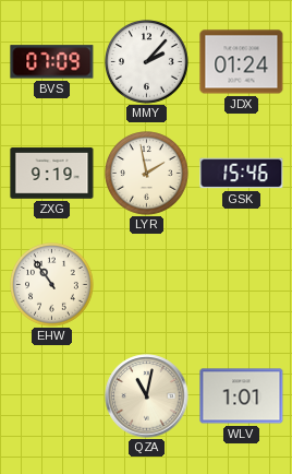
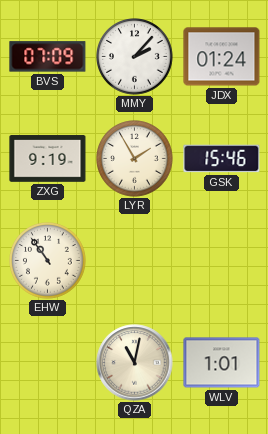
LYR: 1:58 -> 1:55
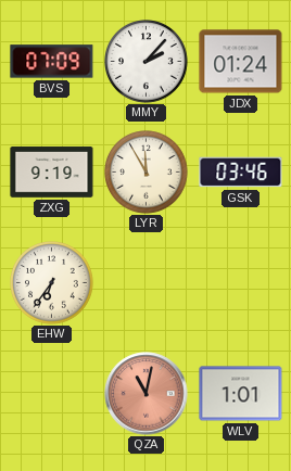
LYR: 1:55 -> 11:55
GSK: 15:46 -> 03:46
EHW: 10:54 -> 6:36
QZA dial: cream -> salmon
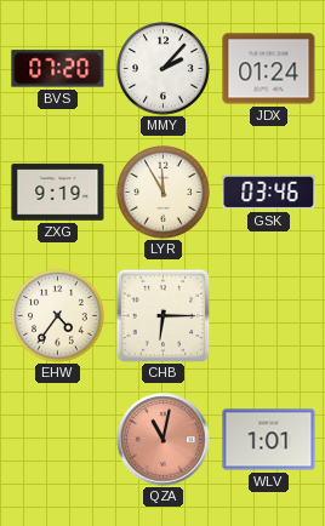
BVS: 07:09 -> 07:20
EHW: 6:36 -> 4:36
CHB: none -> 6:15
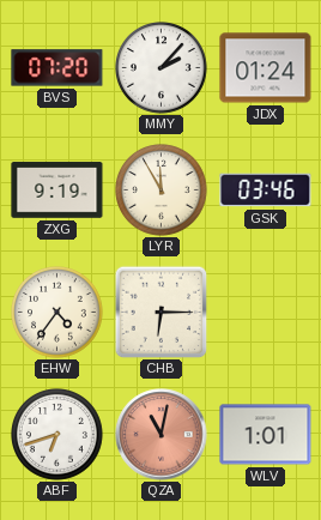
ABF: none -> 6:42
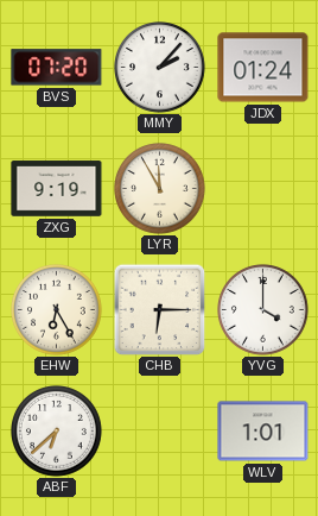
GSK: 03:46 -> none
EHW: 4:36 -> 6:25
YVG: none -> 4:00
ABF: 6:42 -> 6:38
QZA: 11:02 -> none
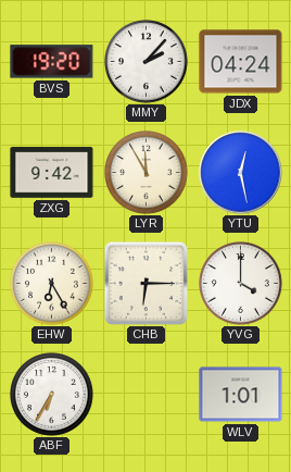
BVS: 07:20 -> 19:20
JDX: 01:24 -> 04:24
ZXG: 9:19 -> 9:42
YTU: none -> 12:28
ABF: 6:38 -> 6:35
